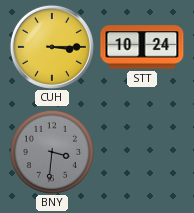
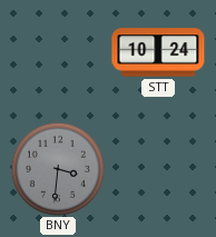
CUH: 3:15 -> none
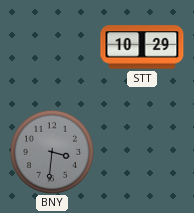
STT: 10:24 -> 10:29
